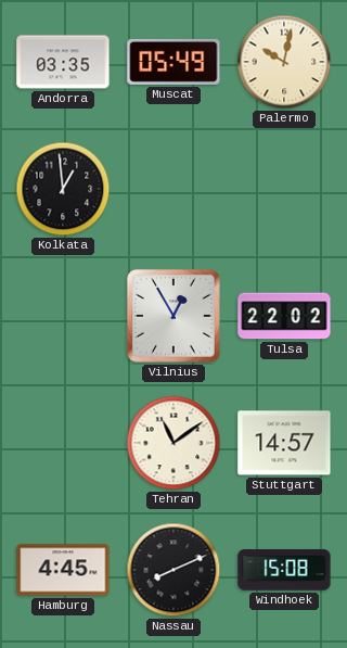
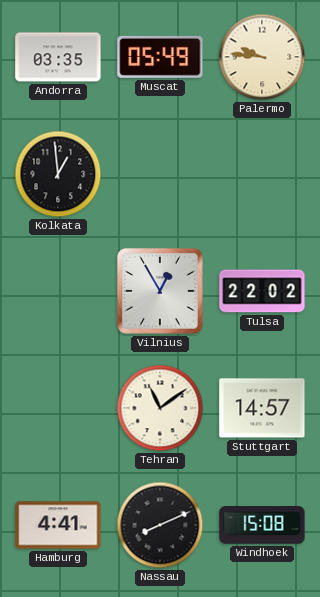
Palermo: 10:02 -> 9:46
Hamburg: 4:45 -> 4:41
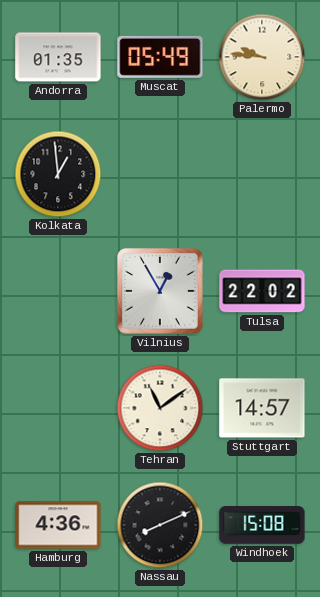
Andorra: 03:35 -> 01:35
Hamburg: 4:41 -> 4:36
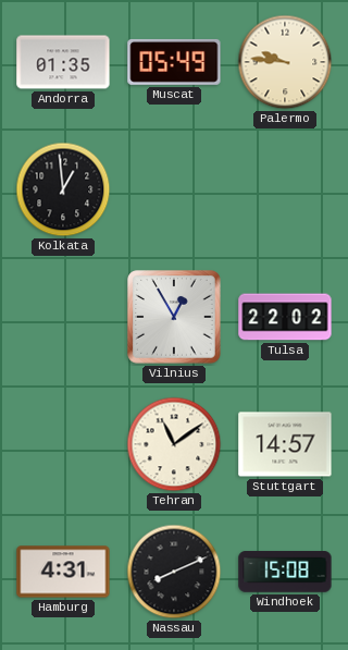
Hamburg: 4:36 -> 4:31
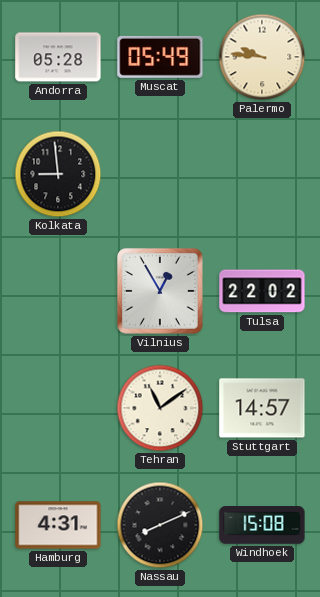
Andorra: 01:35 -> 05:28
Kolkata: 12:59 -> 8:59
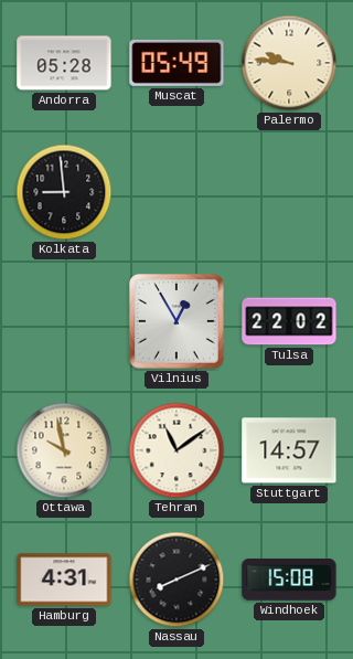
Ottawa: none -> 9:58
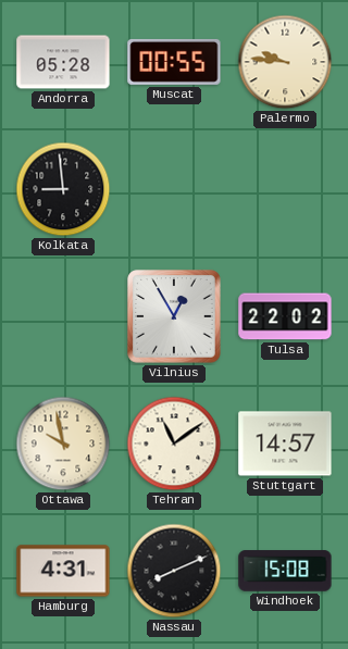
Muscat: 05:49 -> 00:55
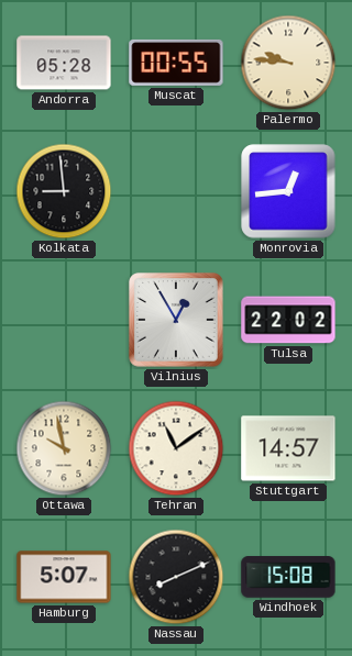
Monrovia: none -> 12:44
Hamburg: 4:31 -> 5:07
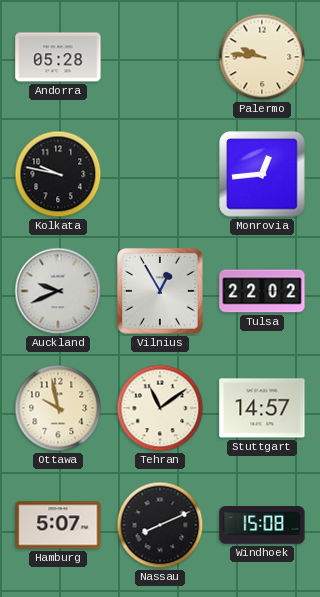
Muscat: 00:55 -> none
Kolkata: 8:59 -> 9:47
Auckland: none -> 9:41
